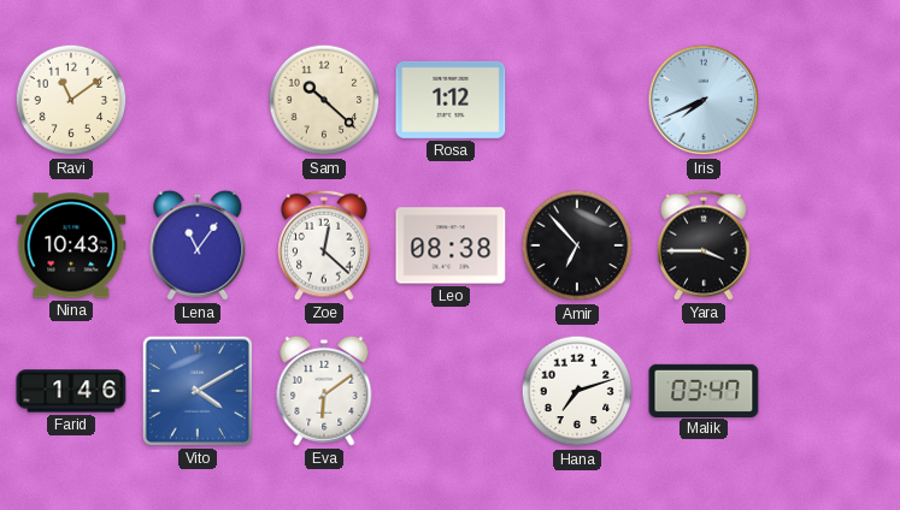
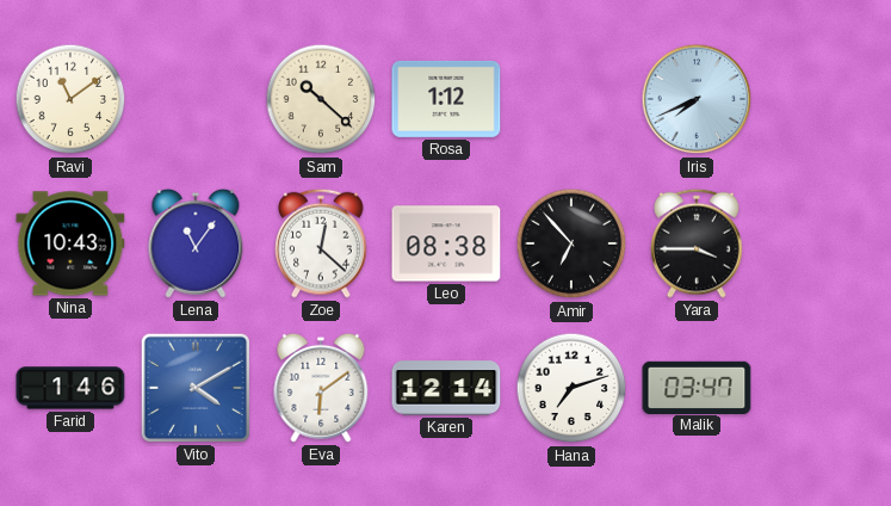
Karen: none -> 12:14
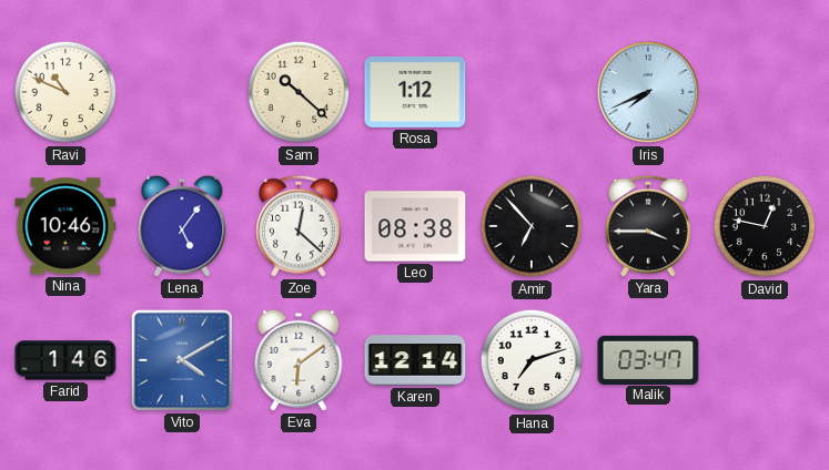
Ravi: 11:09 -> 10:49
Nina: 10:43 -> 10:46
Lena: 11:06 -> 5:06
David: none -> 12:47
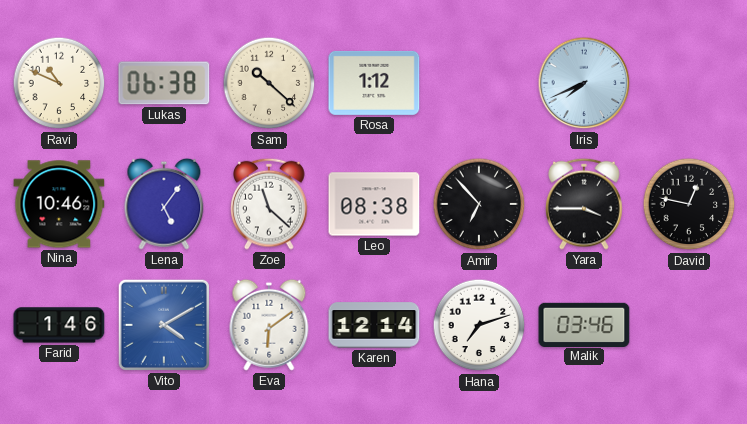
Lukas: none -> 06:38
Zoe: 12:22 -> 11:22
Malik: 03:47 -> 03:46
